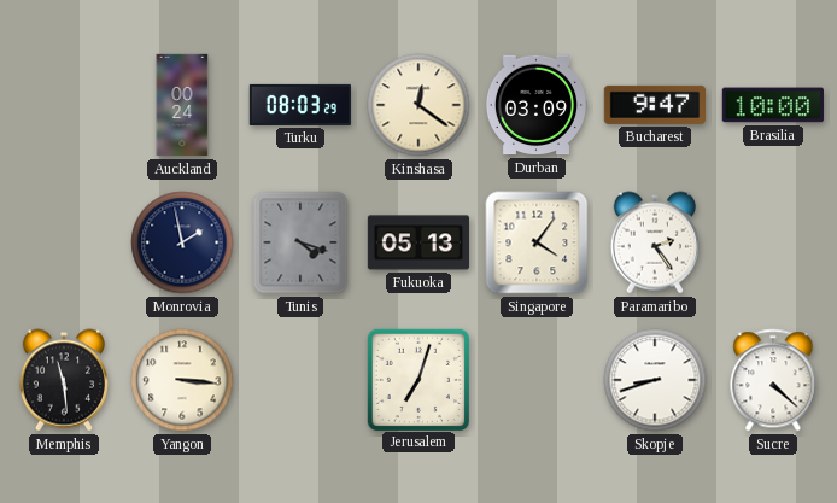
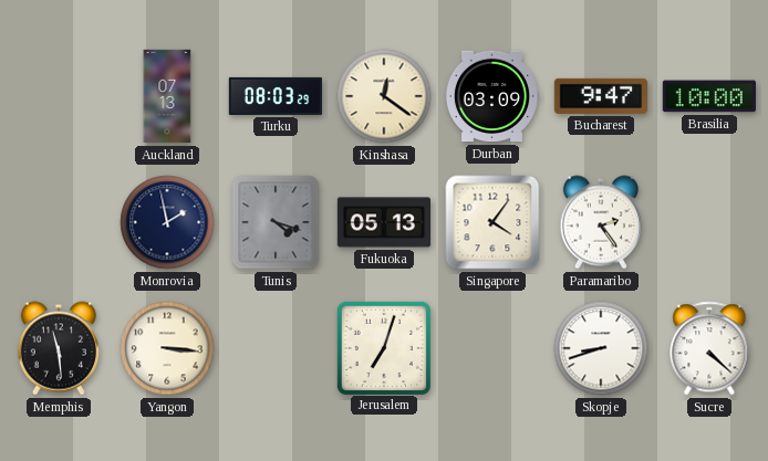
Auckland: 00:24 -> 07:13
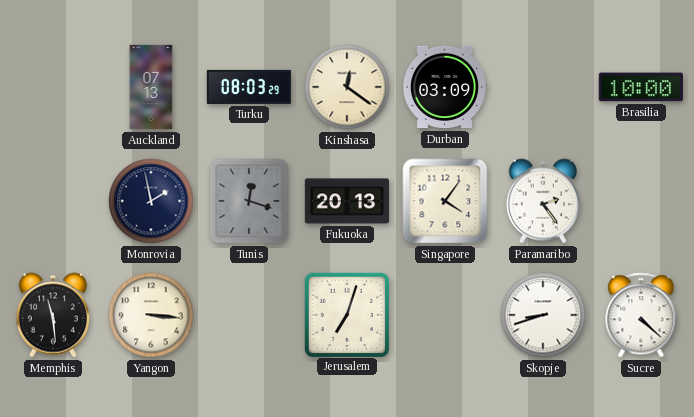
Bucharest: 9:47 -> none
Tunis: 4:18 -> 12:18
Fukuoka: 05:13 -> 20:13
